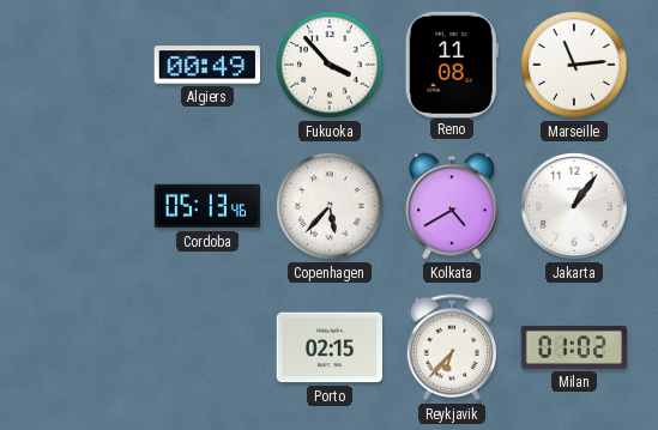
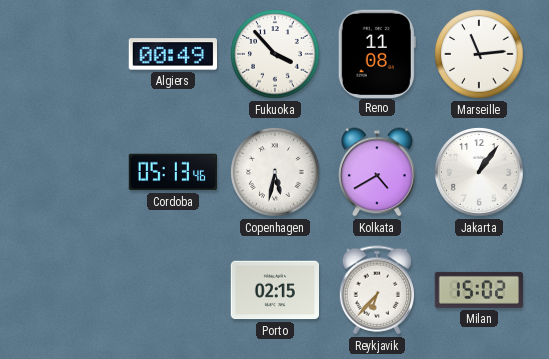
Copenhagen: 5:37 -> 5:32
Milan: 01:02 -> 15:02
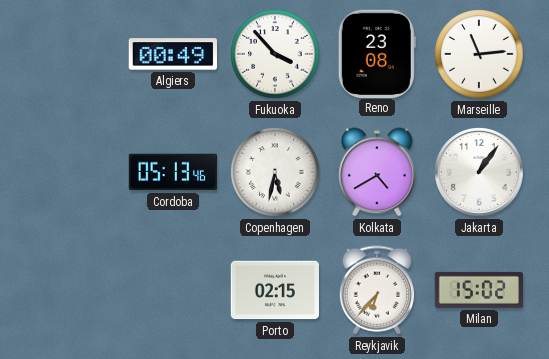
Reno: 11:08 -> 23:08
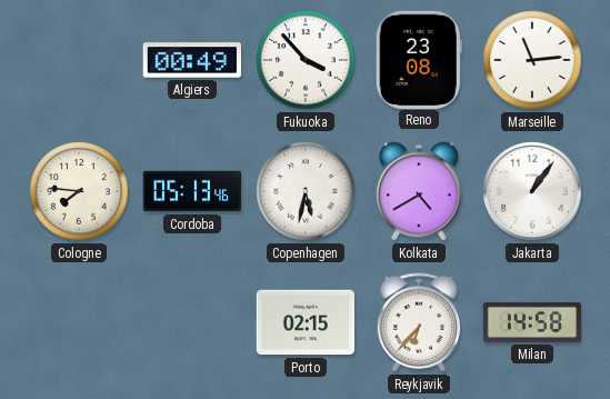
Cologne: none -> 7:46
Milan: 15:02 -> 14:58
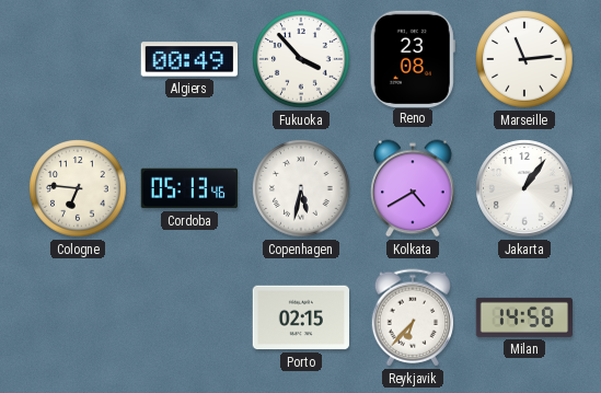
Cologne: 7:46 -> 6:46
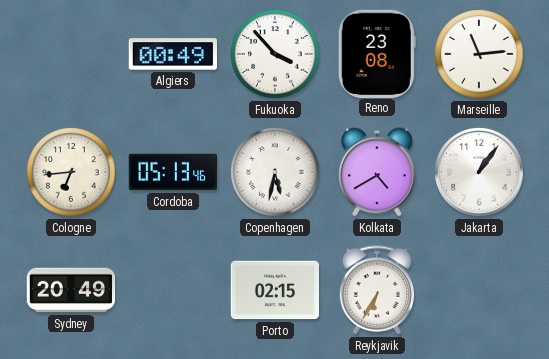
Cologne: 6:46 -> 6:44
Sydney: none -> 20:49
Reykjavik: 6:37 -> 6:35
Milan: 14:58 -> none
